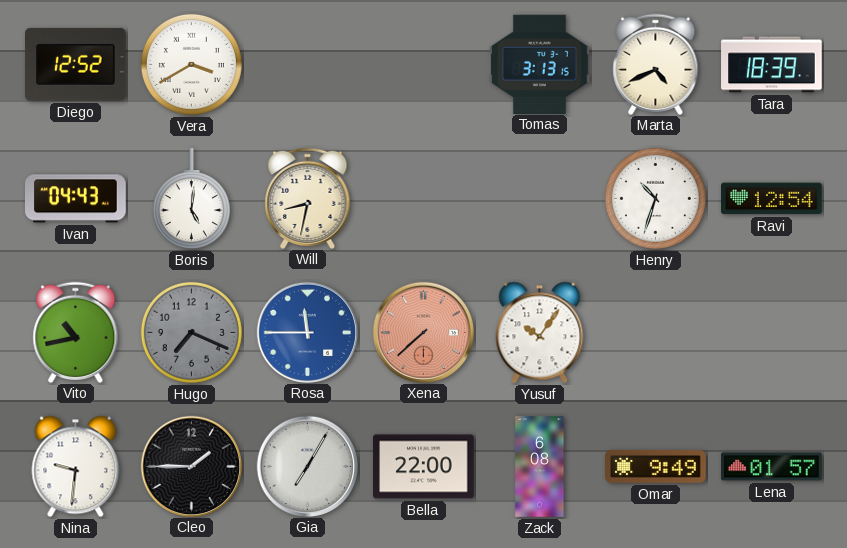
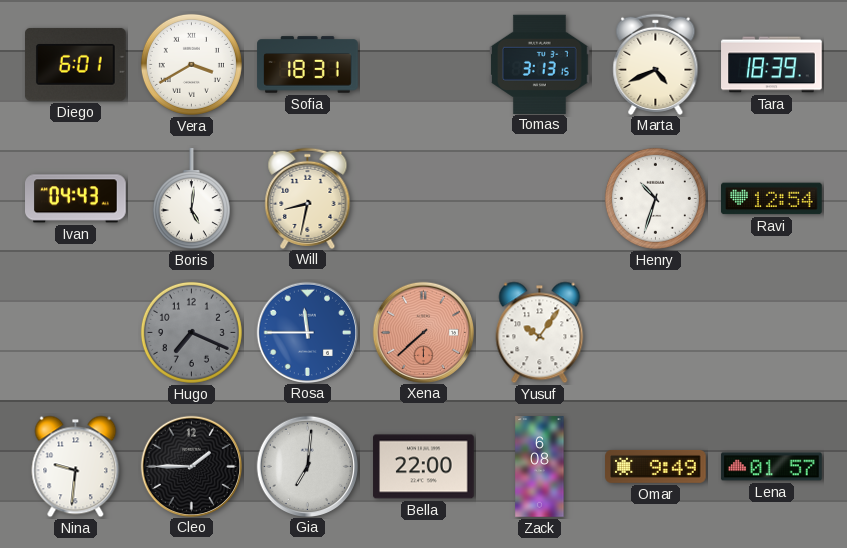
Diego: 12:52 -> 6:01
Sofia: none -> 18:31
Vito: 10:43 -> none
Gia: 7:05 -> 7:01
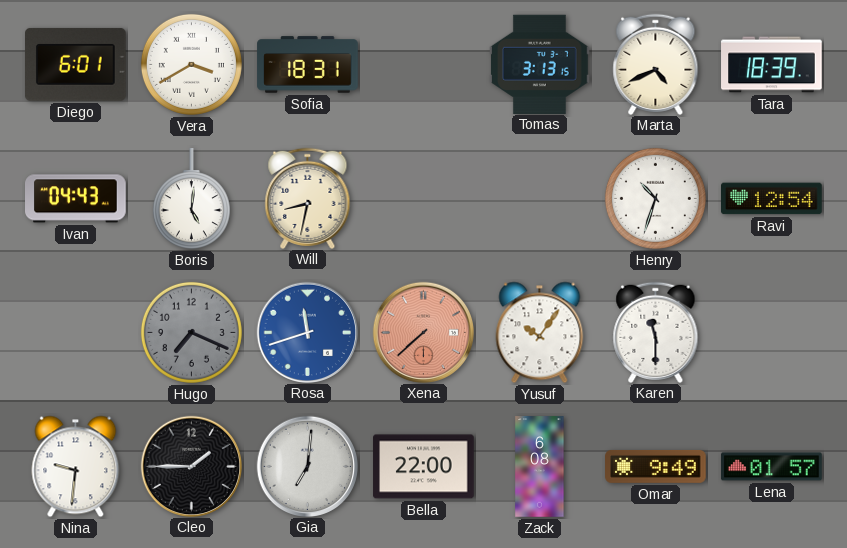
Rosa: 11:45 -> 11:42
Karen: none -> 11:30
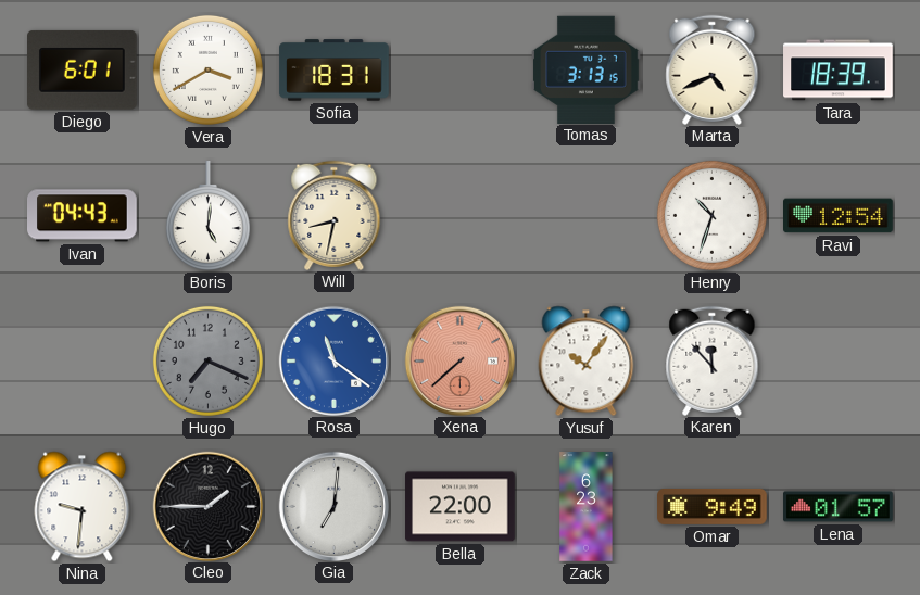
Rosa: 11:42 -> 11:21
Karen: 11:30 -> 11:53
Zack: 6:08 -> 6:23
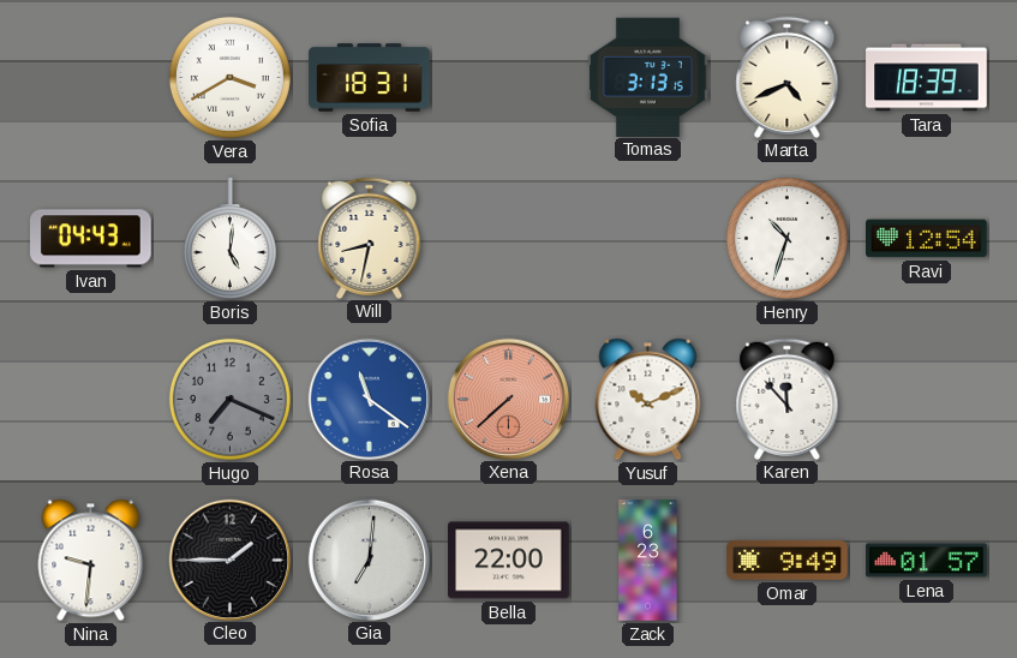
Diego: 6:01 -> none
Yusuf: 10:06 -> 10:11
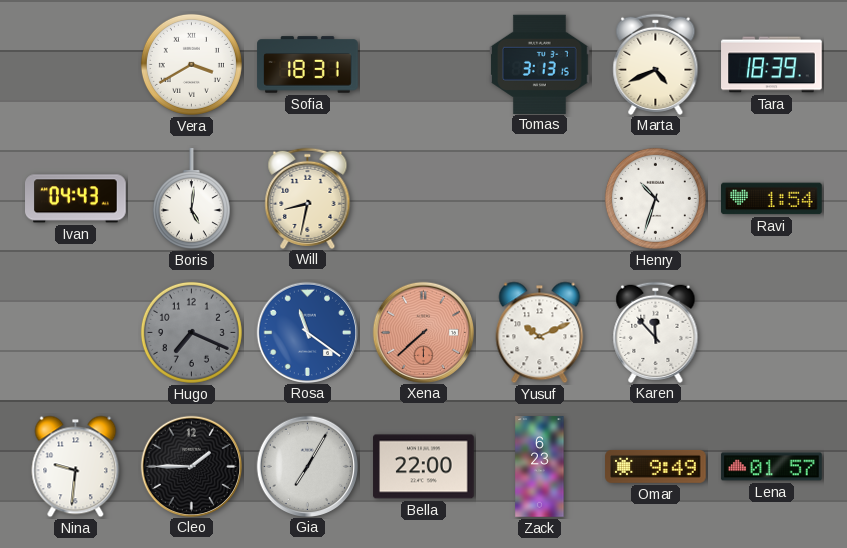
Ravi: 12:54 -> 1:54
Gia: 7:01 -> 7:05
